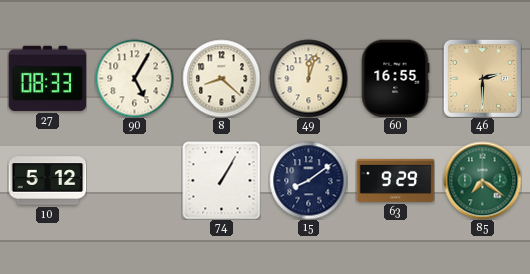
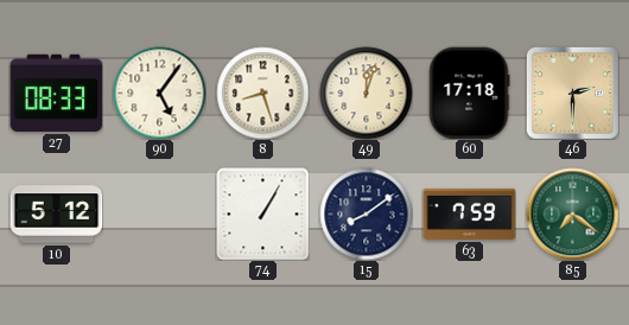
90: 5:05 -> 5:06
8: 8:22 -> 8:27
60: 16:55 -> 17:18
63: 9:29 -> 7:59
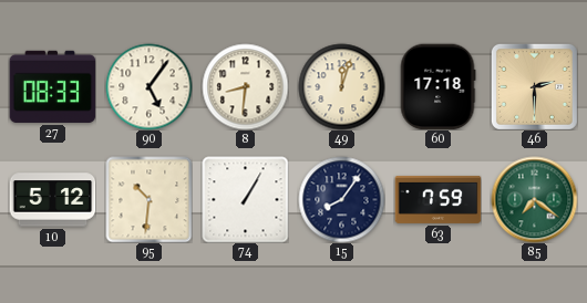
8: 8:27 -> 8:31
95: none -> 10:31
15: 8:09 -> 8:06
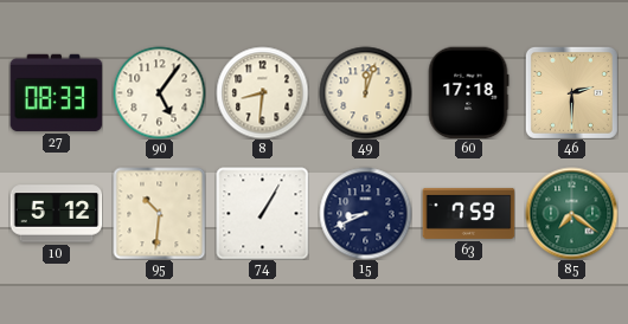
15: 8:06 -> 8:41
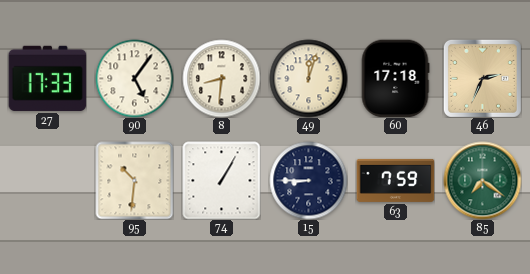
27: 08:33 -> 17:33
46: 2:30 -> 2:34
10: 5:12 -> none
15: 8:41 -> 8:45
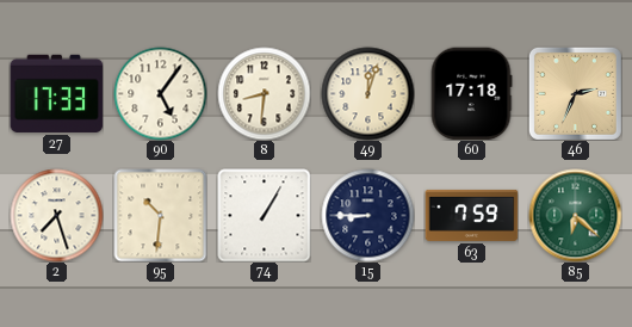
2: none -> 7:27
85: 7:21 -> 6:22
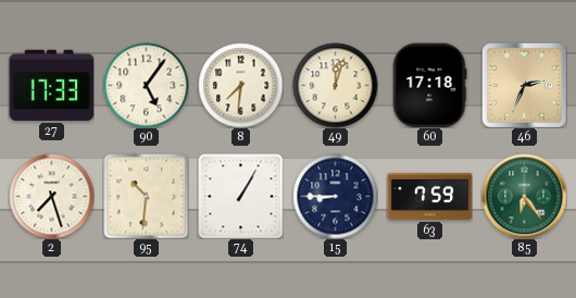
8: 8:31 -> 7:31
85: 6:22 -> 6:24
